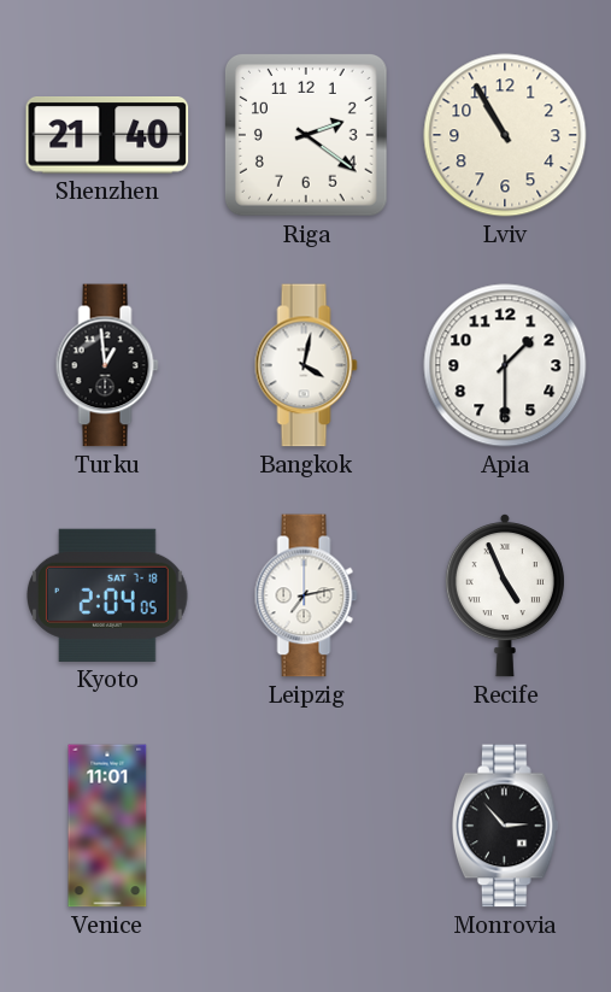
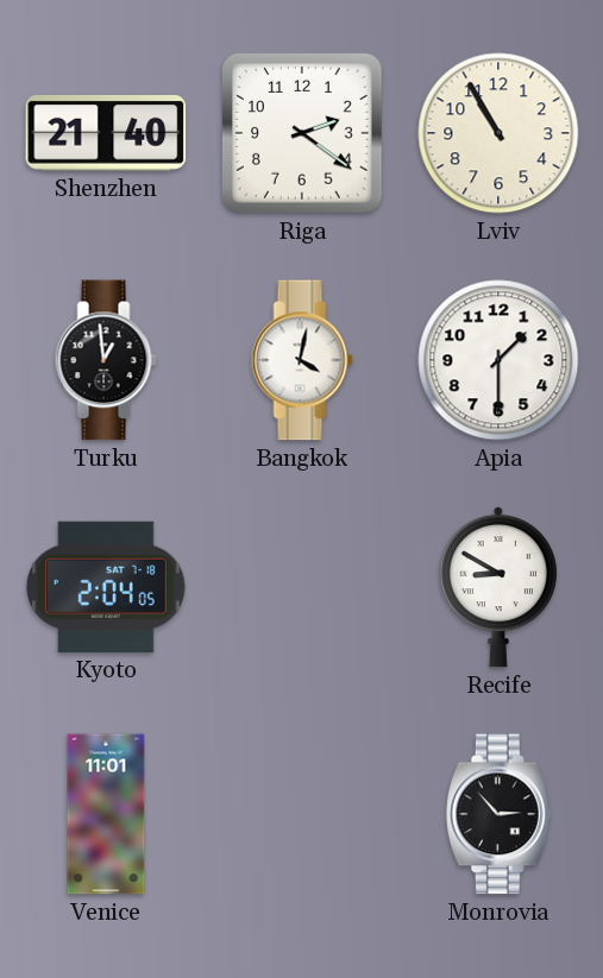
Leipzig: 7:13 -> none
Recife: 4:56 -> 8:50
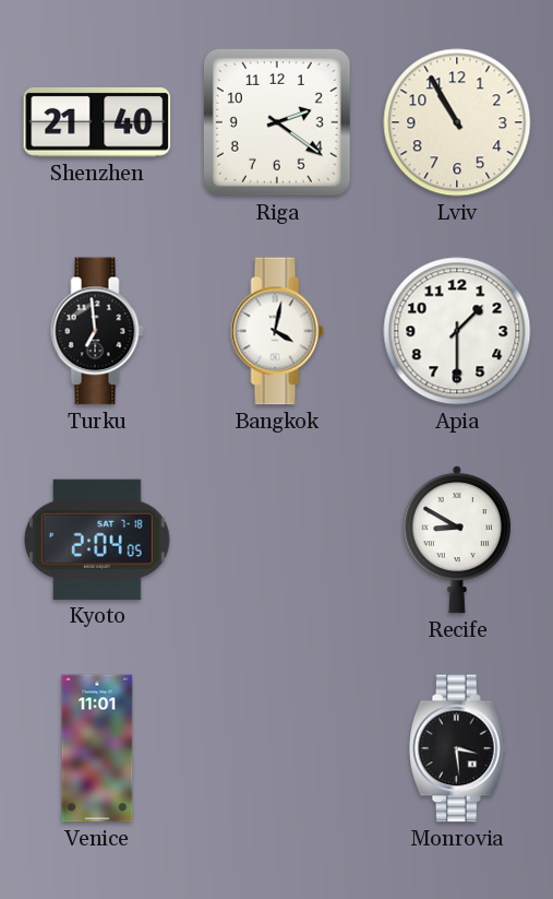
Turku: 12:59 -> 6:59
Monrovia: 2:53 -> 3:29
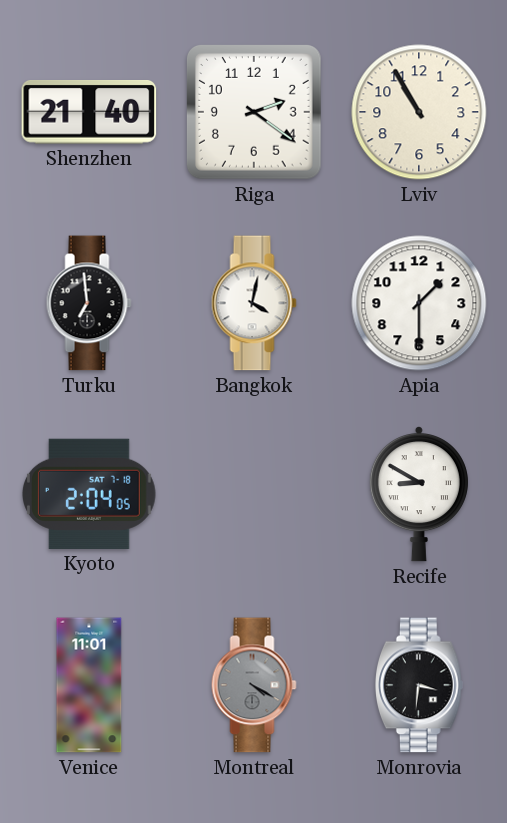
Montreal: none -> 4:20
Monrovia: 3:29 -> 3:31
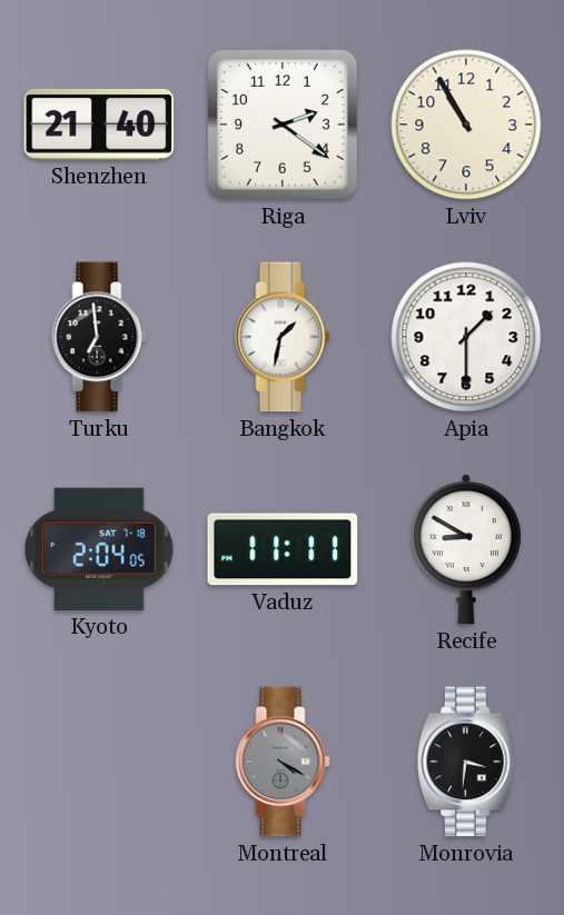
Bangkok: 4:02 -> 1:32
Vaduz: none -> 11:11
Venice: 11:01 -> none
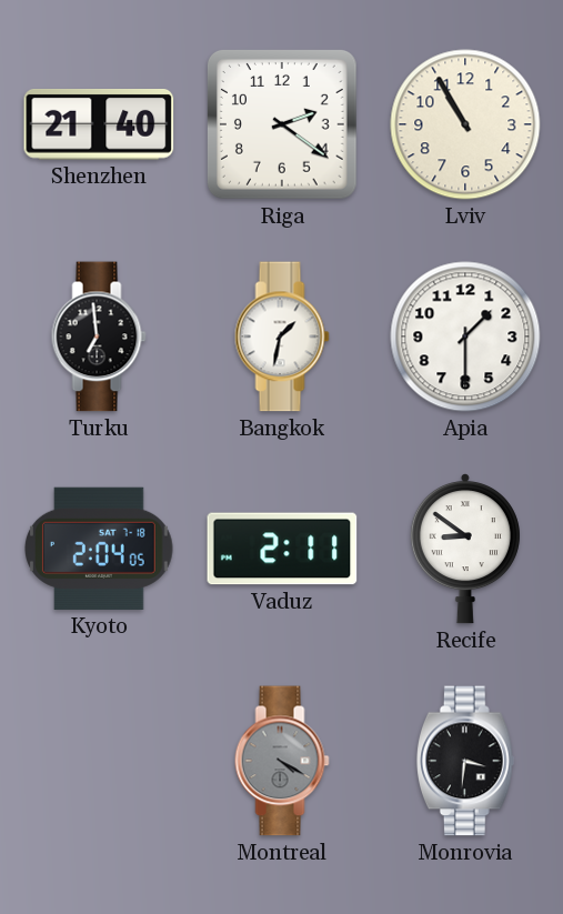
Vaduz: 11:11 -> 2:11
Recife: 8:50 -> 8:51
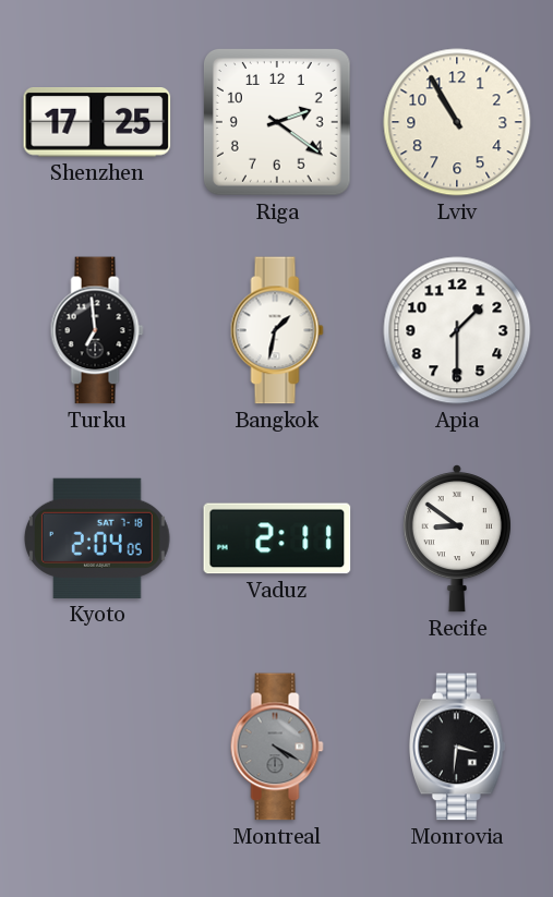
Shenzhen: 21:40 -> 17:25
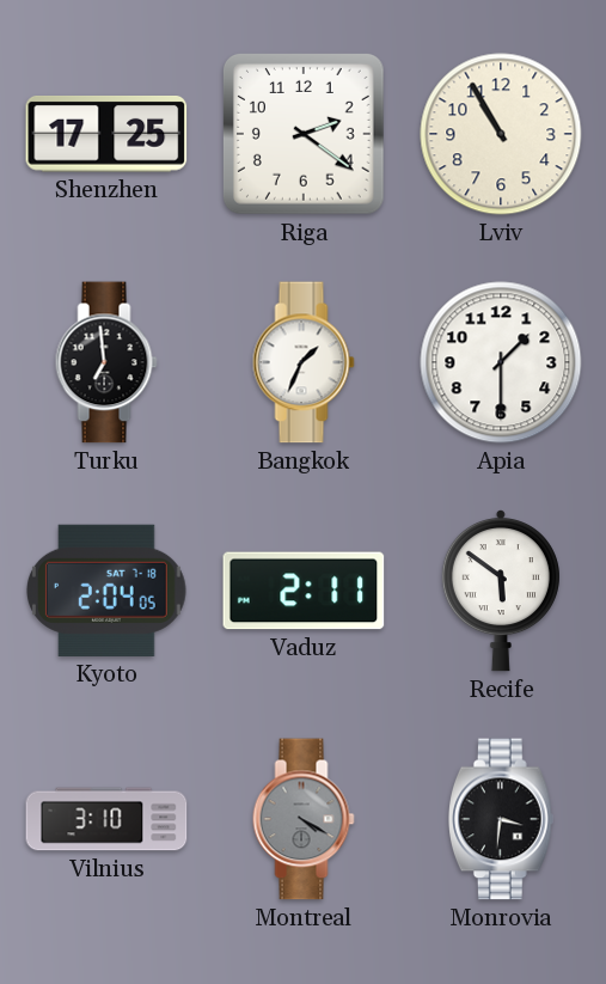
Bangkok: 1:32 -> 1:34
Recife: 8:51 -> 5:51
Vilnius: none -> 3:10
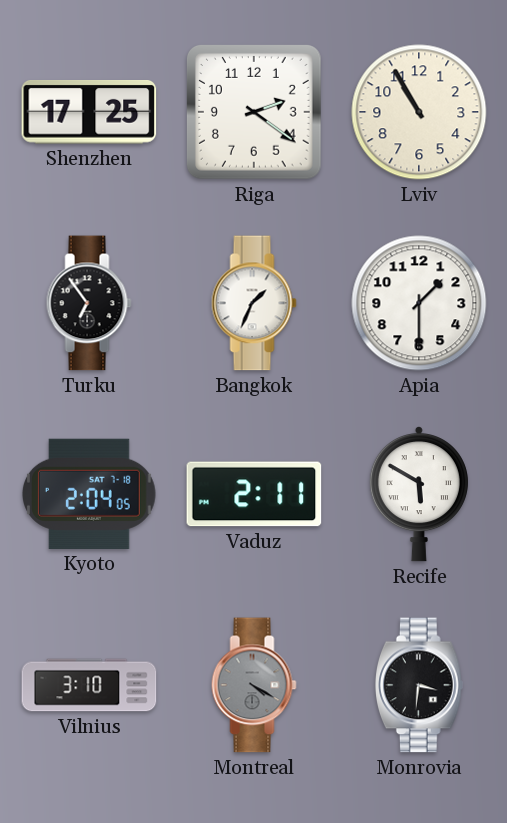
Turku: 6:59 -> 6:54
Recife: 5:51 -> 5:50
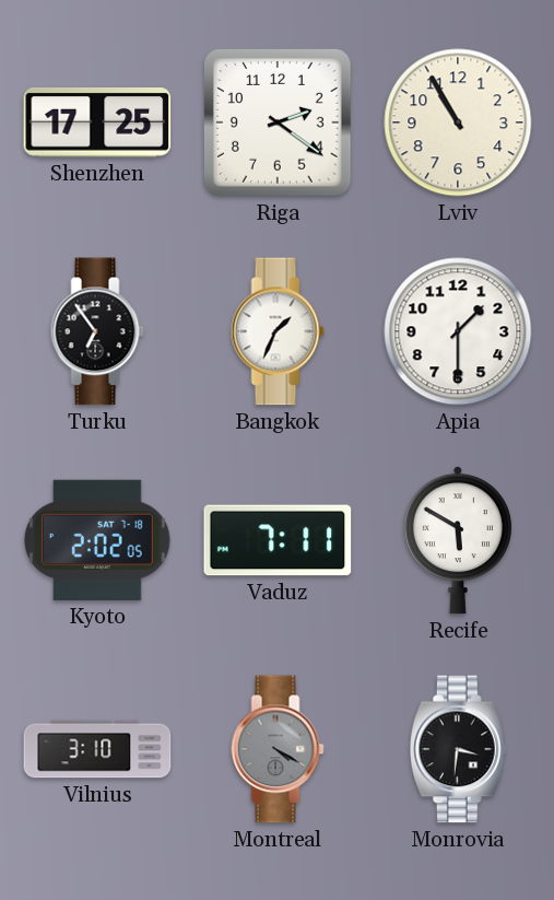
Kyoto: 2:04 -> 2:02
Vaduz: 2:11 -> 7:11
